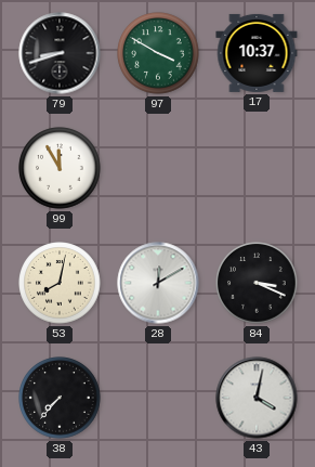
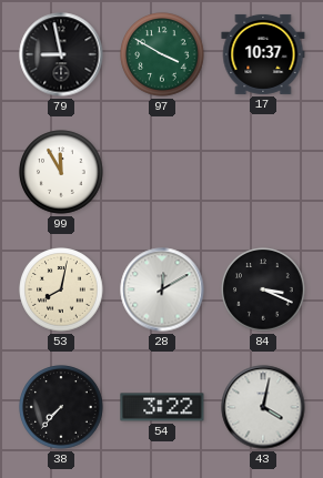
79: 8:42 -> 8:58
54: none -> 3:22
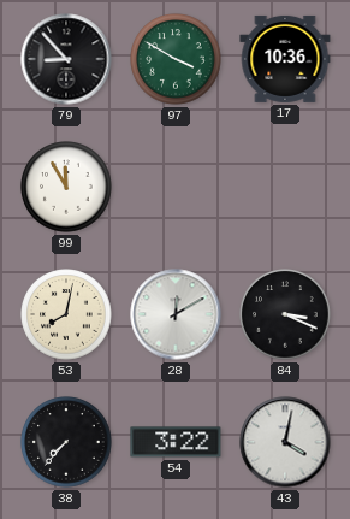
79: 8:58 -> 8:53
17: 10:37 -> 10:36
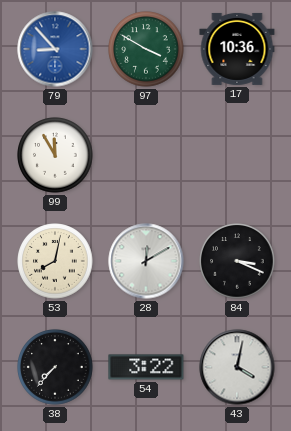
79 dial: black -> blue
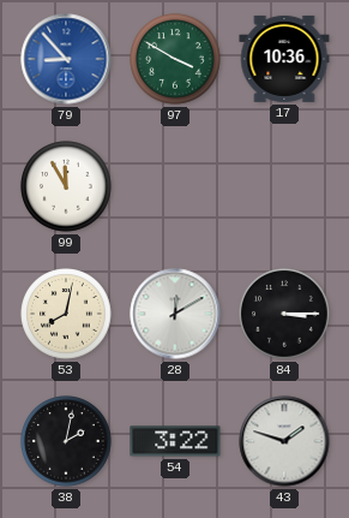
84: 3:19 -> 3:15
38: 7:37 -> 2:02
43: 4:02 -> 1:48
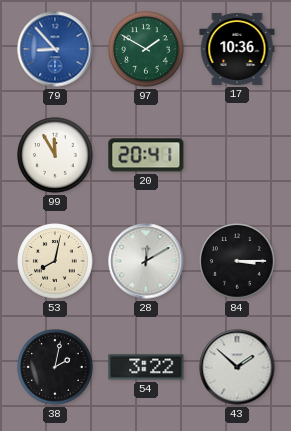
97: 3:50 -> 1:50
20: none -> 20:41
43: 1:48 -> 1:52
